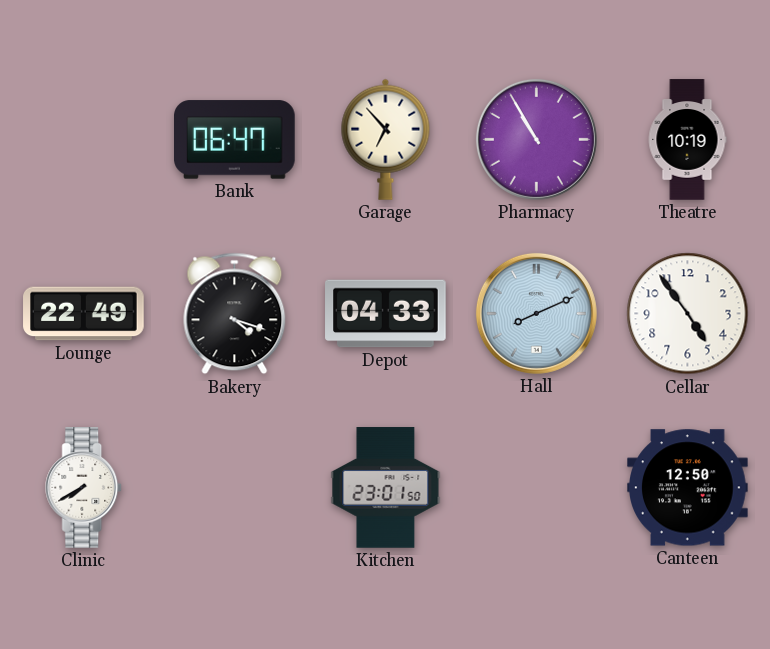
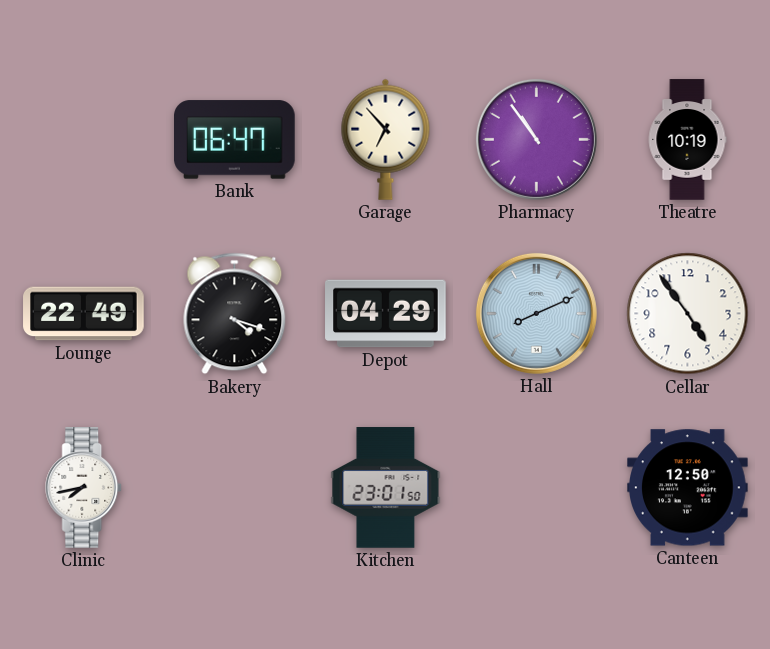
Pharmacy: 10:55 -> 10:54
Depot: 04:33 -> 04:29
Clinic: 7:40 -> 7:43
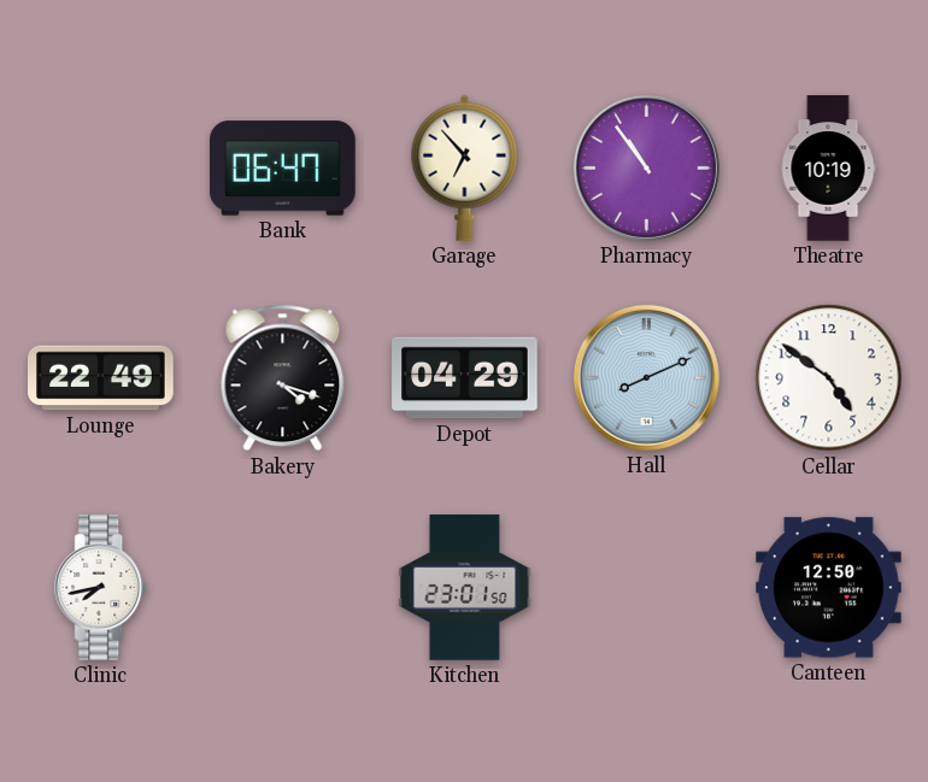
Cellar: 4:54 -> 4:51
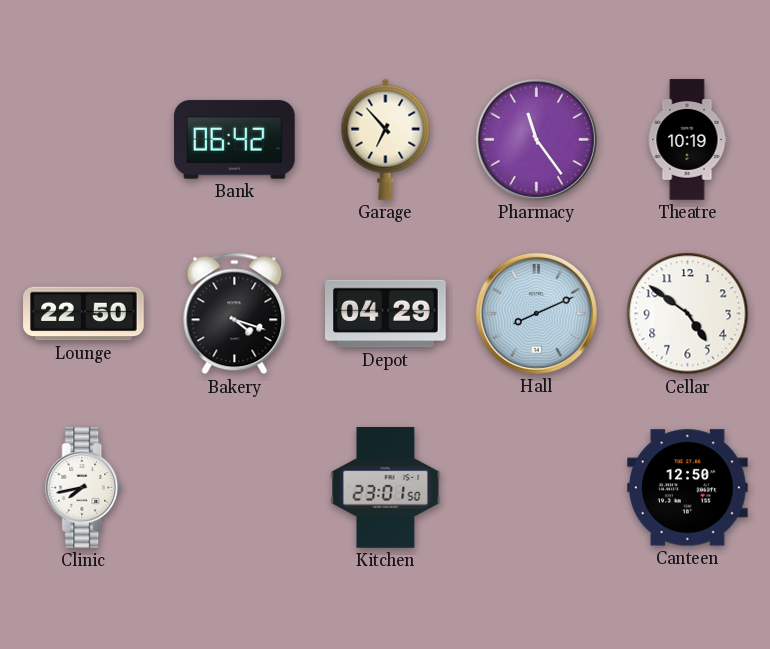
Bank: 06:47 -> 06:42
Pharmacy: 10:54 -> 11:24
Lounge: 22:49 -> 22:50
